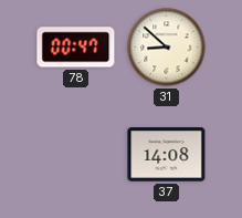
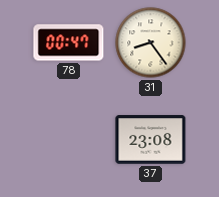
31: 8:52 -> 8:24
37: 14:08 -> 23:08
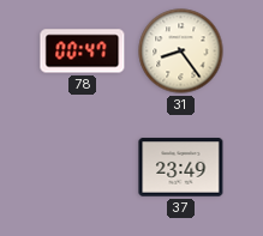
37: 23:08 -> 23:49
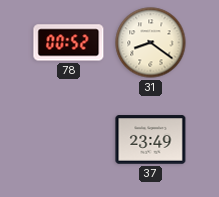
78: 00:47 -> 00:52
31: 8:24 -> 8:21
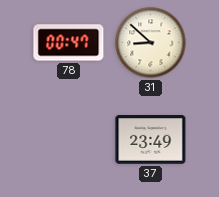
78: 00:52 -> 00:47
31: 8:21 -> 8:52
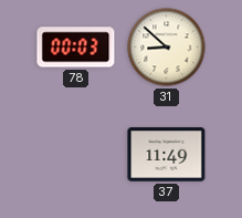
78: 00:47 -> 00:03
37: 23:49 -> 11:49
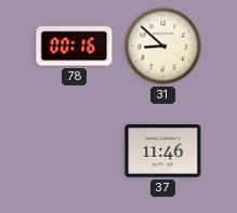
78: 00:03 -> 00:16
37: 11:49 -> 11:46
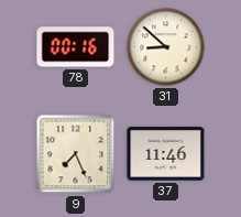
9: none -> 7:26
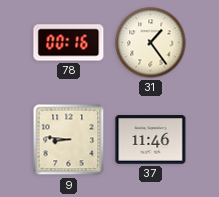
31: 8:52 -> 1:24
9: 7:26 -> 8:46
